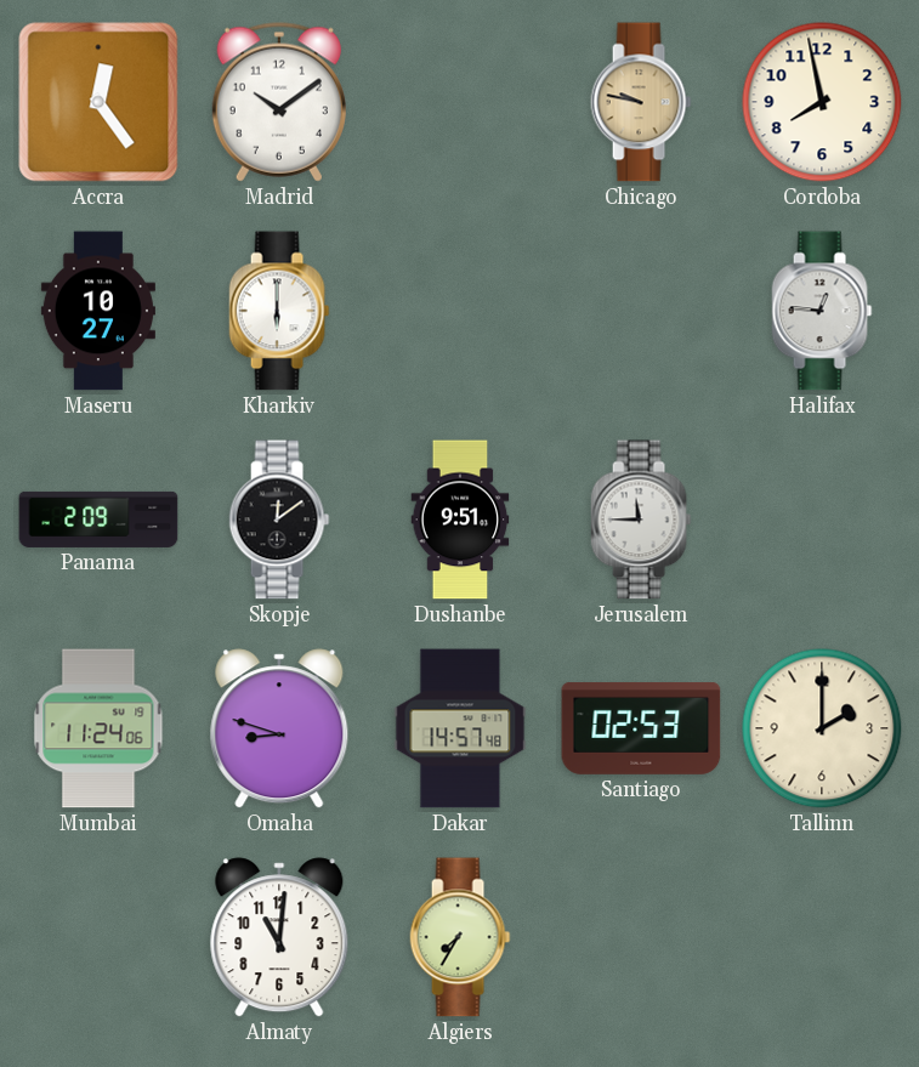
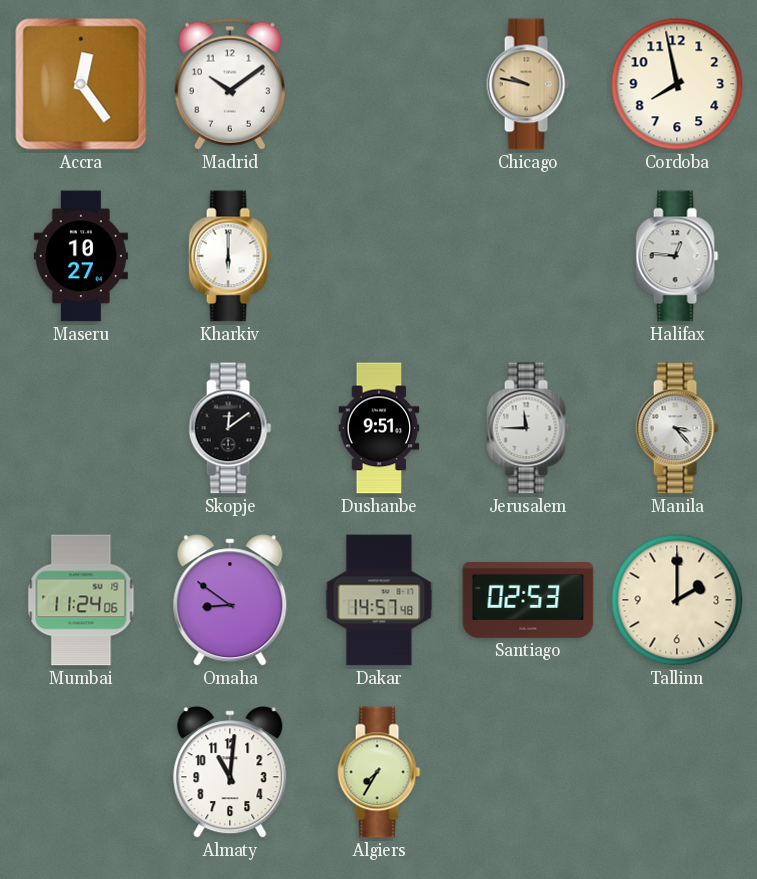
Panama: 2:09 -> none
Manila: none -> 3:23
Omaha: 8:48 -> 8:51
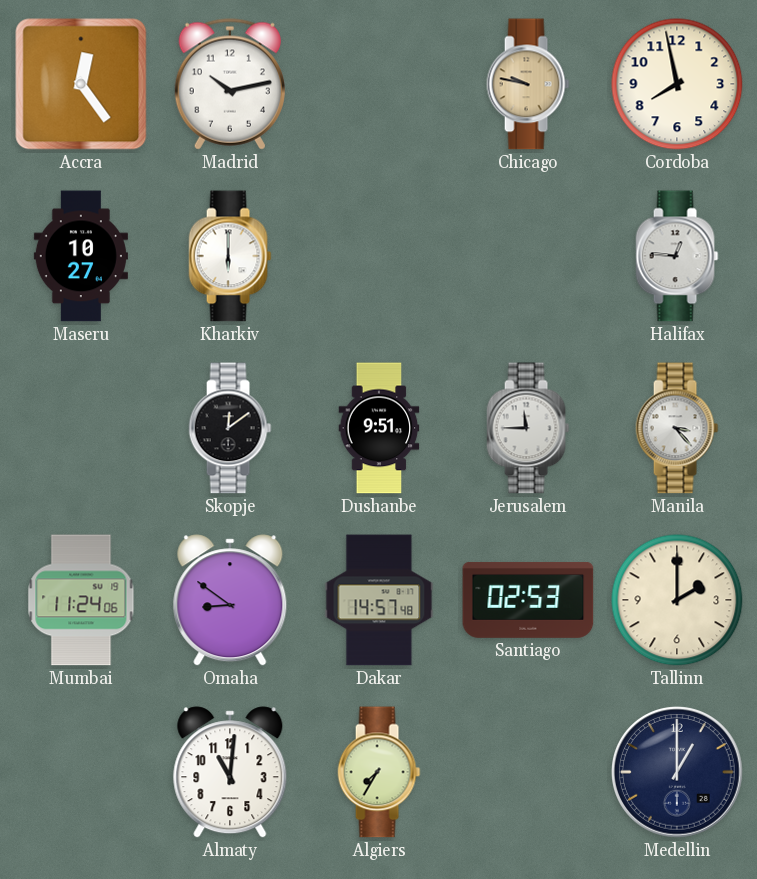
Madrid: 10:09 -> 10:13
Medellin: none -> 1:00
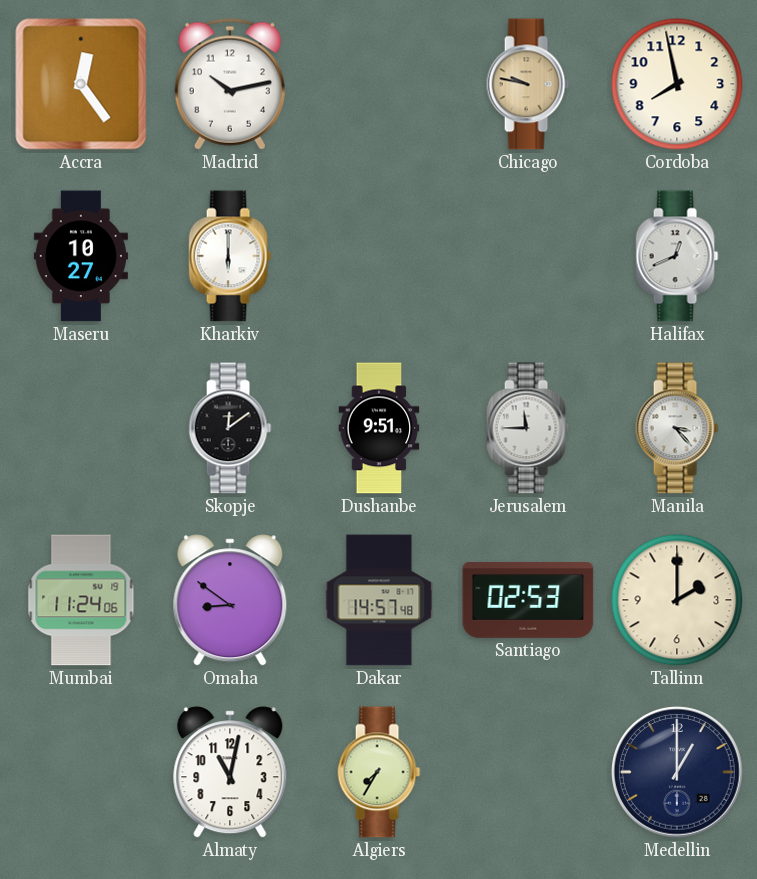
Halifax: 12:46 -> 12:41
Almaty: 11:01 -> 11:02
